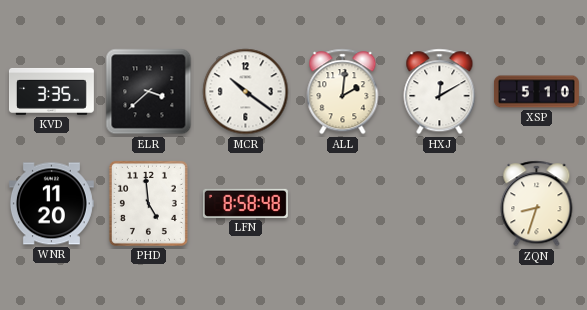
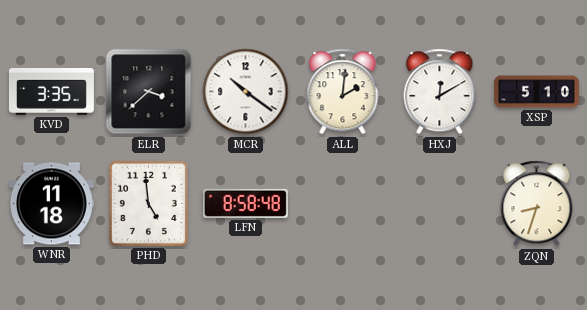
WNR: 11:20 -> 11:18
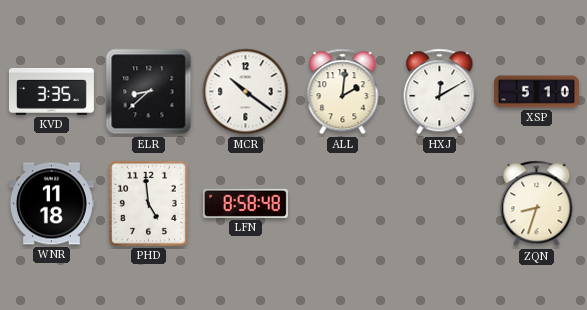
ELR: 3:38 -> 8:38
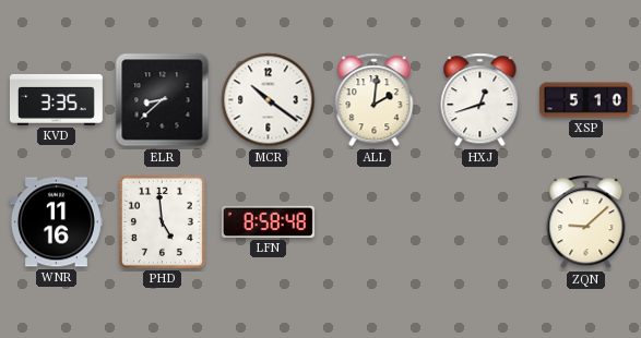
HXJ: 12:10 -> 12:42
WNR: 11:18 -> 11:16
ZQN: 8:33 -> 9:08
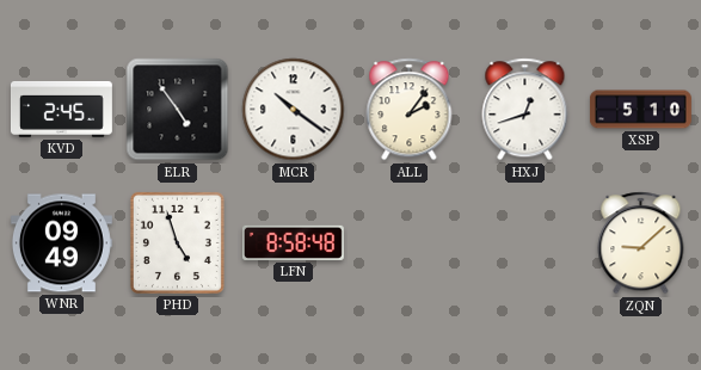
KVD: 3:35 -> 2:45
ELR: 8:38 -> 4:54
ALL: 2:01 -> 2:06
WNR: 11:16 -> 09:49
PHD: 4:59 -> 4:57
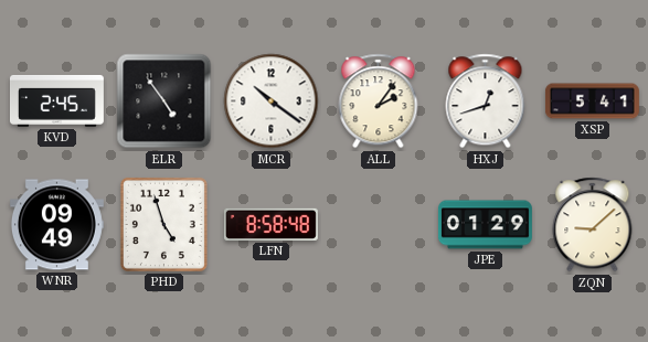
XSP: 5:10 -> 5:41
JPE: none -> 01:29
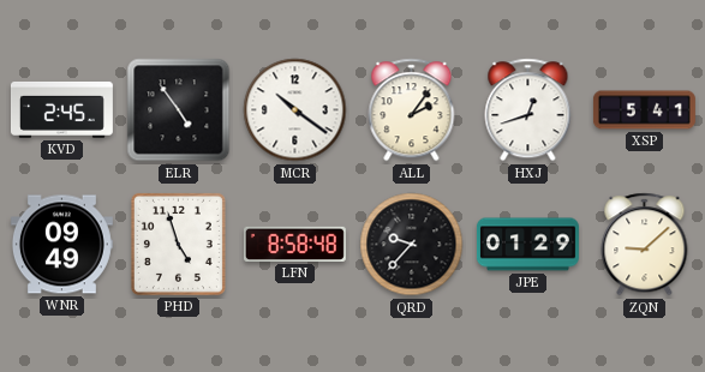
QRD: none -> 9:37
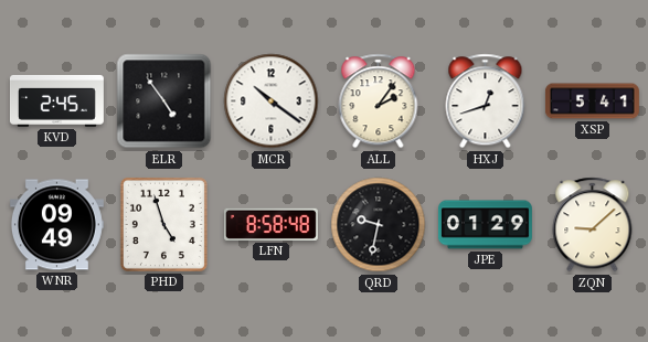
QRD: 9:37 -> 9:32
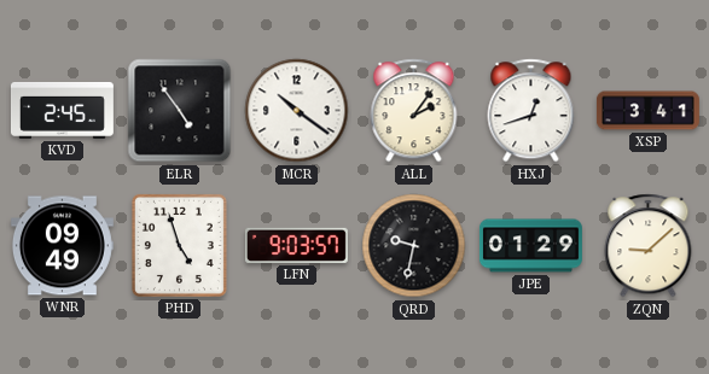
XSP: 5:41 -> 3:41
LFN: 8:58 -> 9:03
